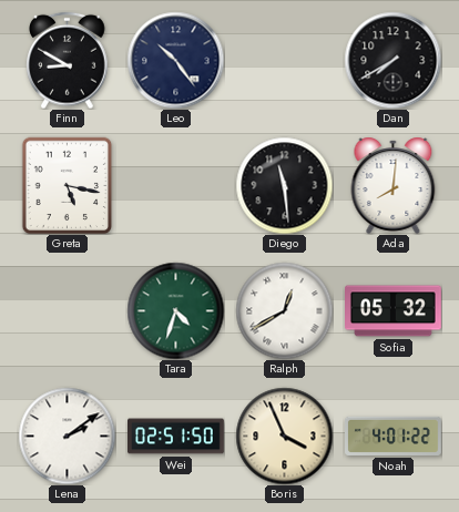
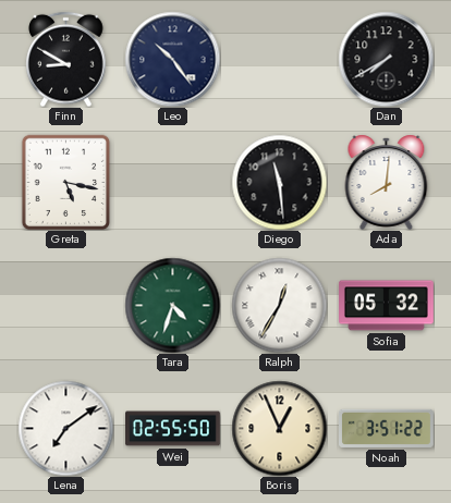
Ralph: 12:40 -> 12:35
Lena: 2:09 -> 7:09
Wei: 02:51 -> 02:55
Boris: 3:56 -> 12:56
Noah: 4:01 -> 3:51
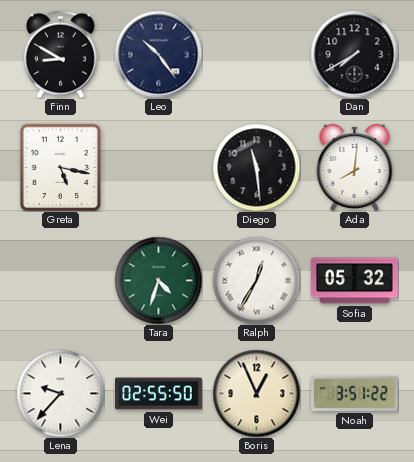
Lena: 7:09 -> 9:37
